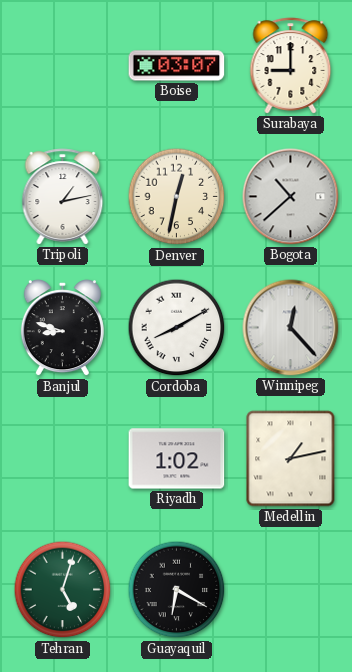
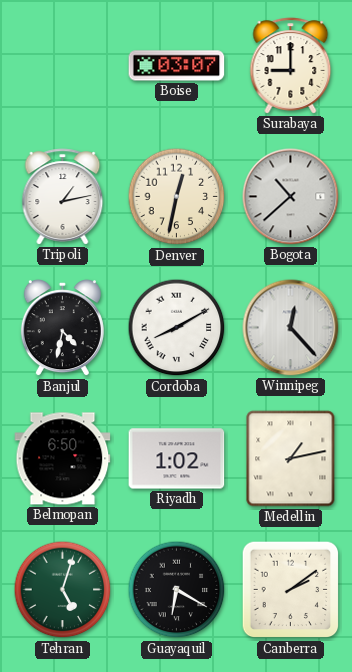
Banjul: 8:48 -> 4:32
Belmopan: none -> 6:50
Canberra: none -> 2:09
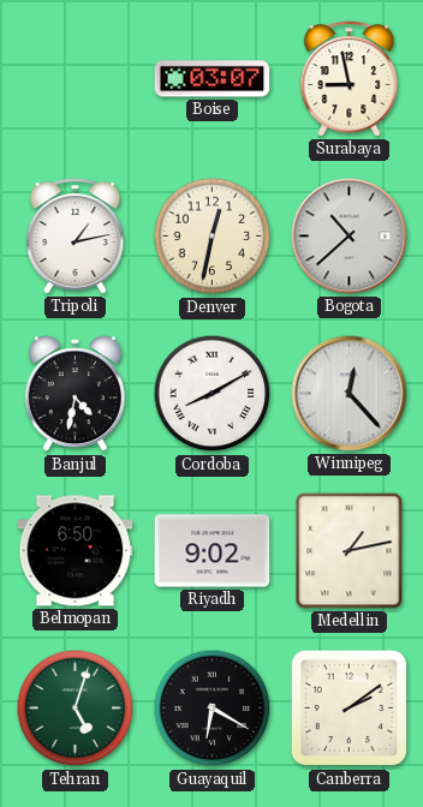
Surabaya: 9:00 -> 8:58
Riyadh: 1:02 -> 9:02
